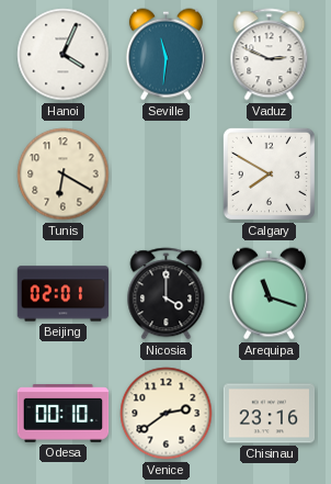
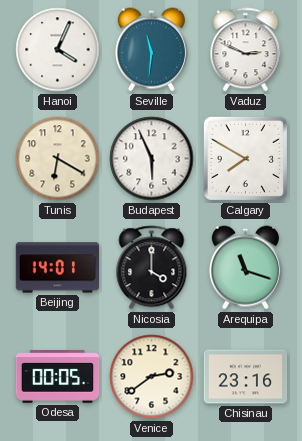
Budapest: none -> 5:56
Beijing: 02:01 -> 14:01
Odesa: 00:10 -> 00:05
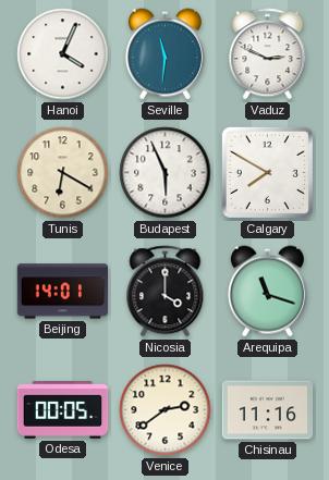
Chisinau: 23:16 -> 11:16
